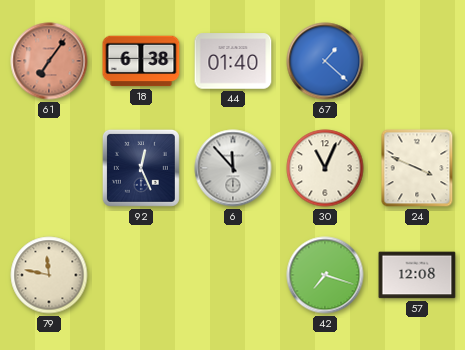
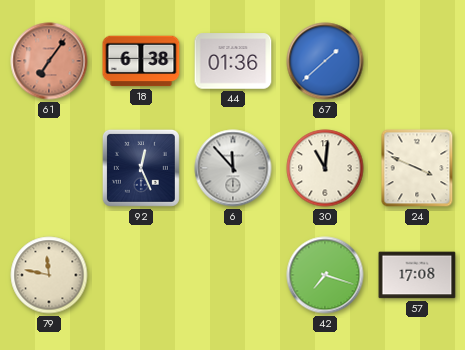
44: 01:40 -> 01:36
67: 1:22 -> 1:38
30: 11:04 -> 11:01
57: 12:08 -> 17:08
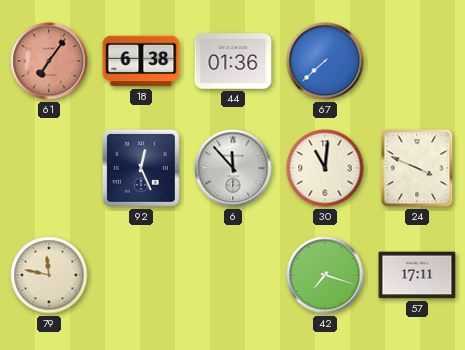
67: 1:38 -> 7:38
57: 17:08 -> 17:11
